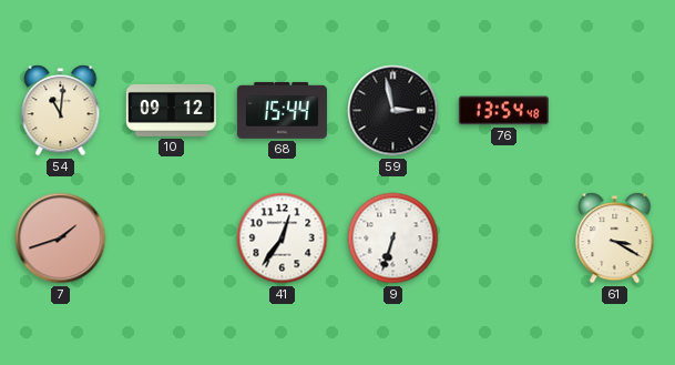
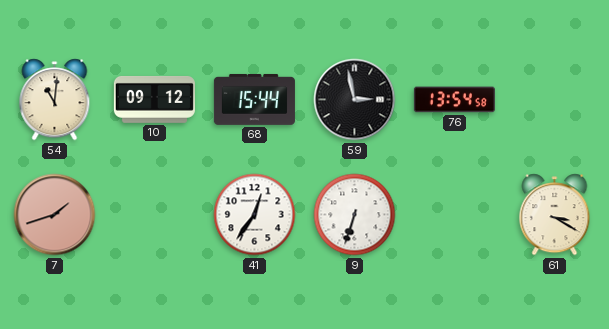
76: 13:54:48 -> 13:54:58
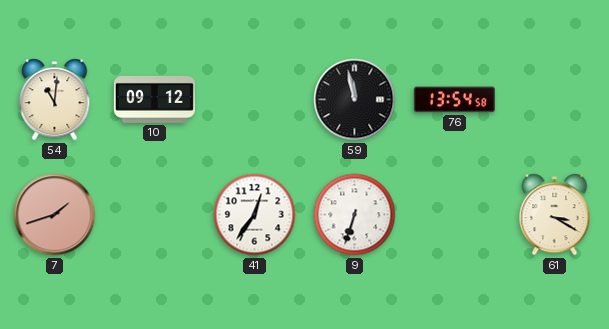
68: 15:44 -> none
59: 2:58 -> 11:58
